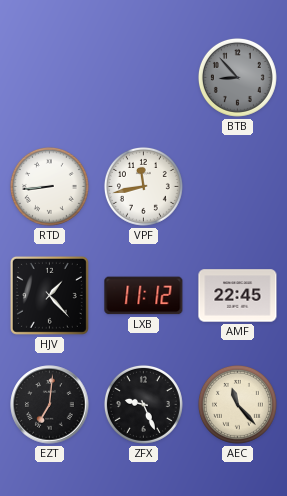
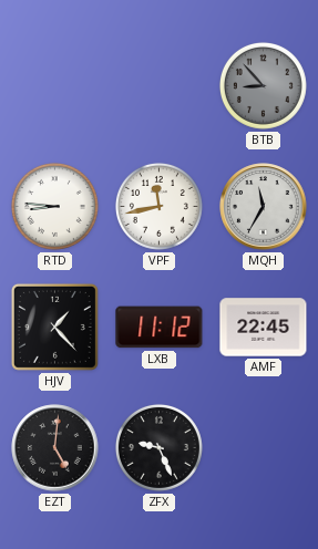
RTD: 8:44 -> 8:46
MQH: none -> 11:35
EZT: 7:01 -> 5:01
AEC: 11:23 -> none
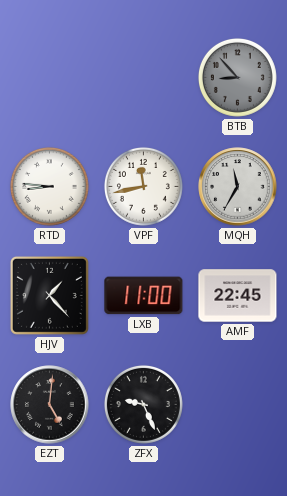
LXB: 11:12 -> 11:00
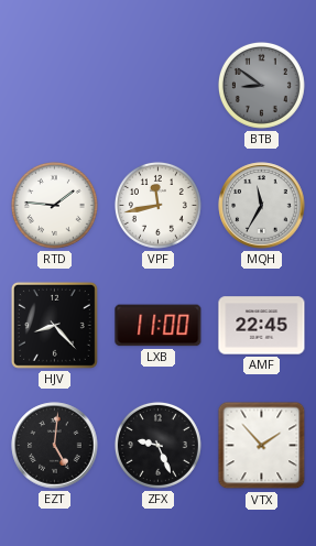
BTB: 8:53 -> 8:51
RTD: 8:46 -> 1:46
HJV: 1:23 -> 8:23
VTX: none -> 1:53
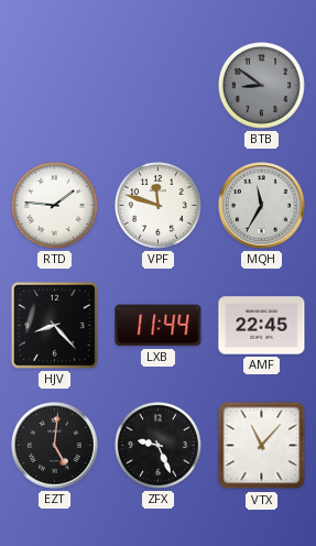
VPF: 11:43 -> 11:48
LXB: 11:00 -> 11:44
VTX: 1:53 -> 11:07
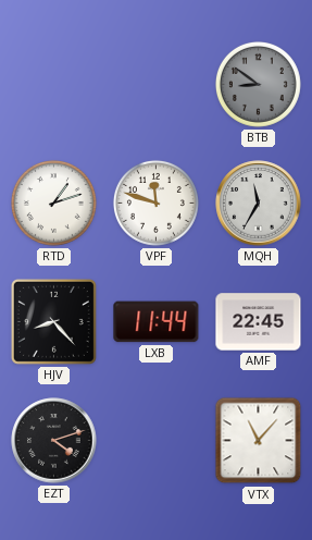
RTD: 1:46 -> 1:12
EZT: 5:01 -> 4:12
ZFX: 9:26 -> none
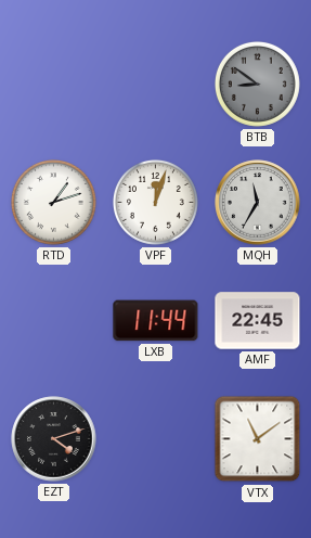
VPF: 11:48 -> 12:03
HJV: 8:23 -> none
VTX: 11:07 -> 11:09
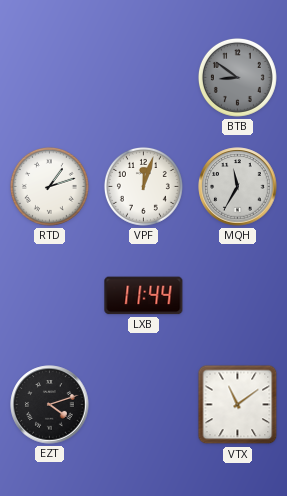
AMF: 22:45 -> none
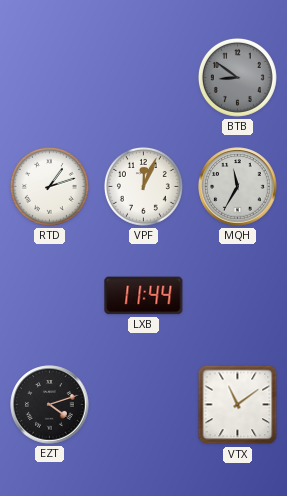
VPF: 12:03 -> 12:04
